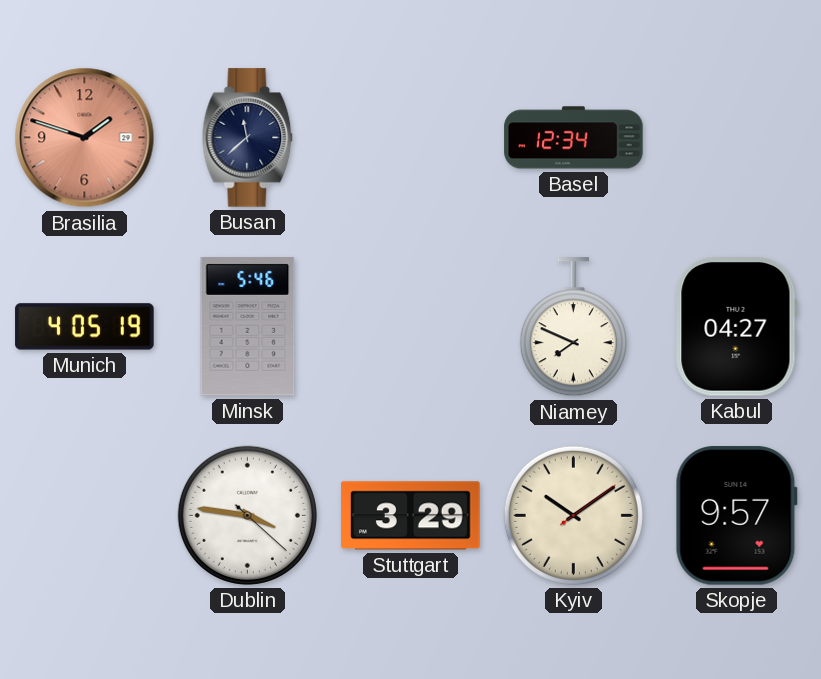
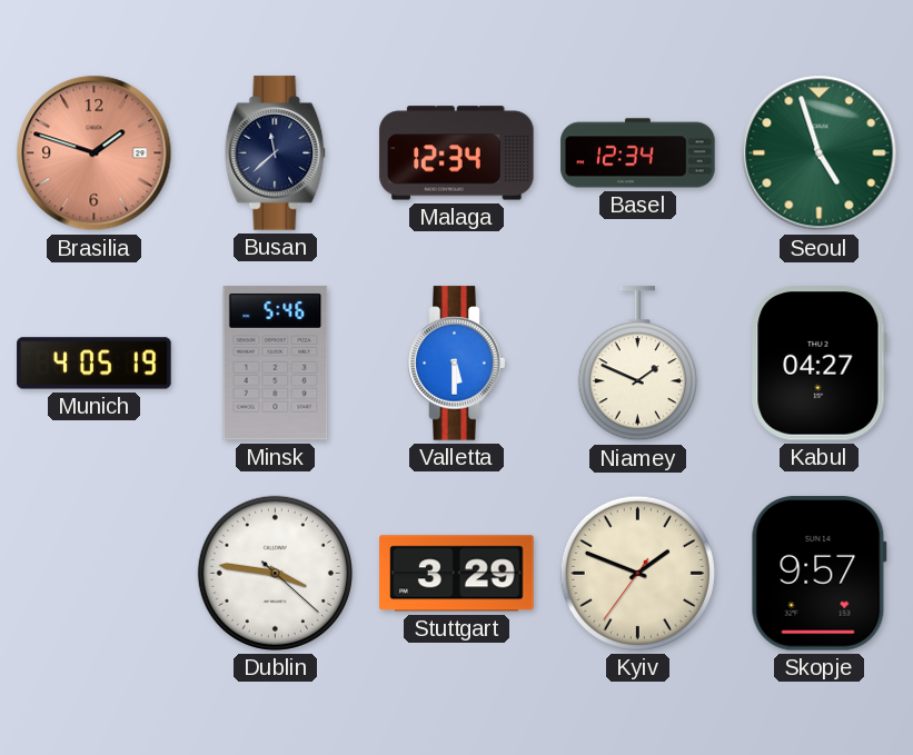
Malaga: none -> 12:34
Seoul: none -> 4:57
Valletta: none -> 5:30
Niamey: 7:49 -> 1:49
Kyiv: 10:09 -> 1:48
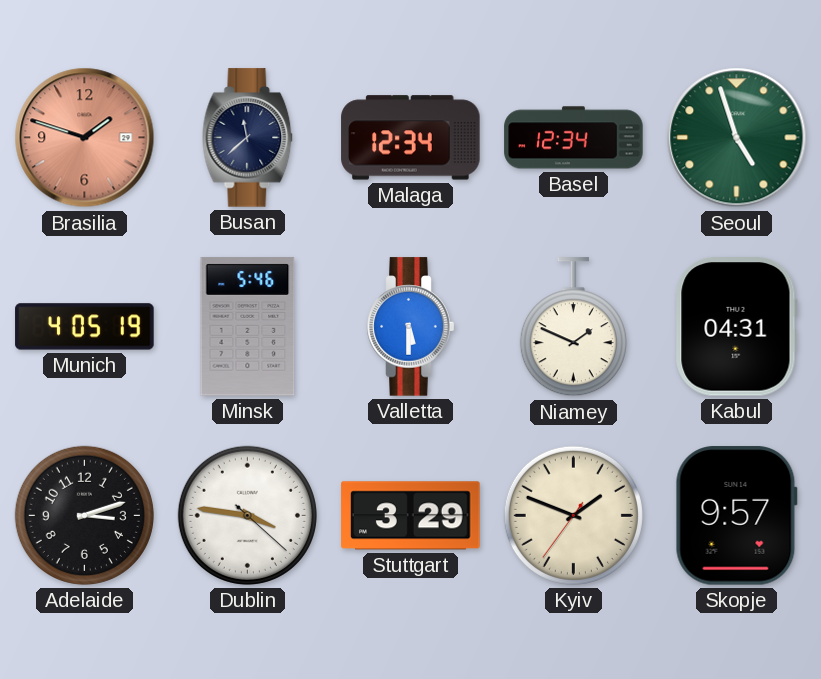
Kabul: 04:27 -> 04:31
Adelaide: none -> 3:12
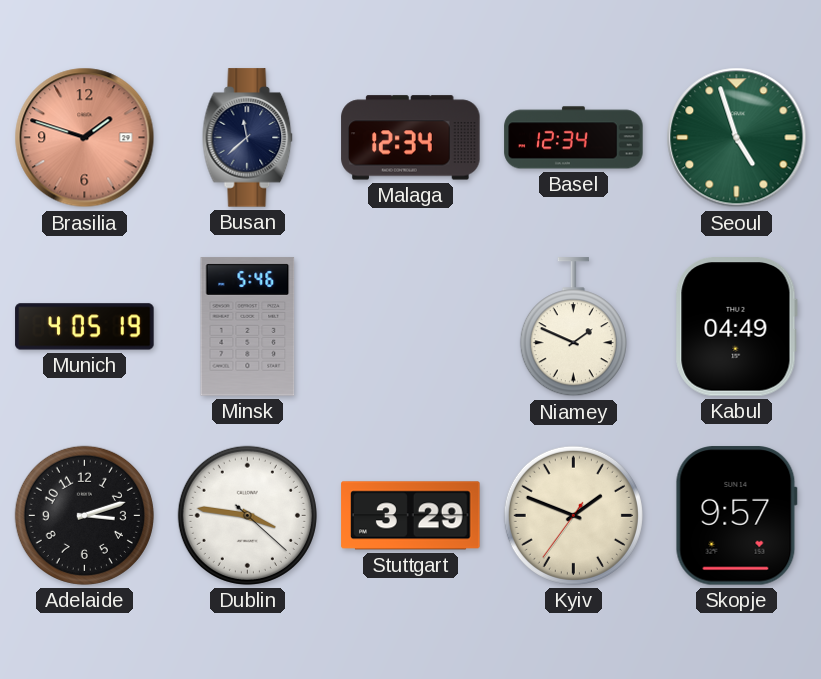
Valletta: 5:30 -> none
Kabul: 04:31 -> 04:49
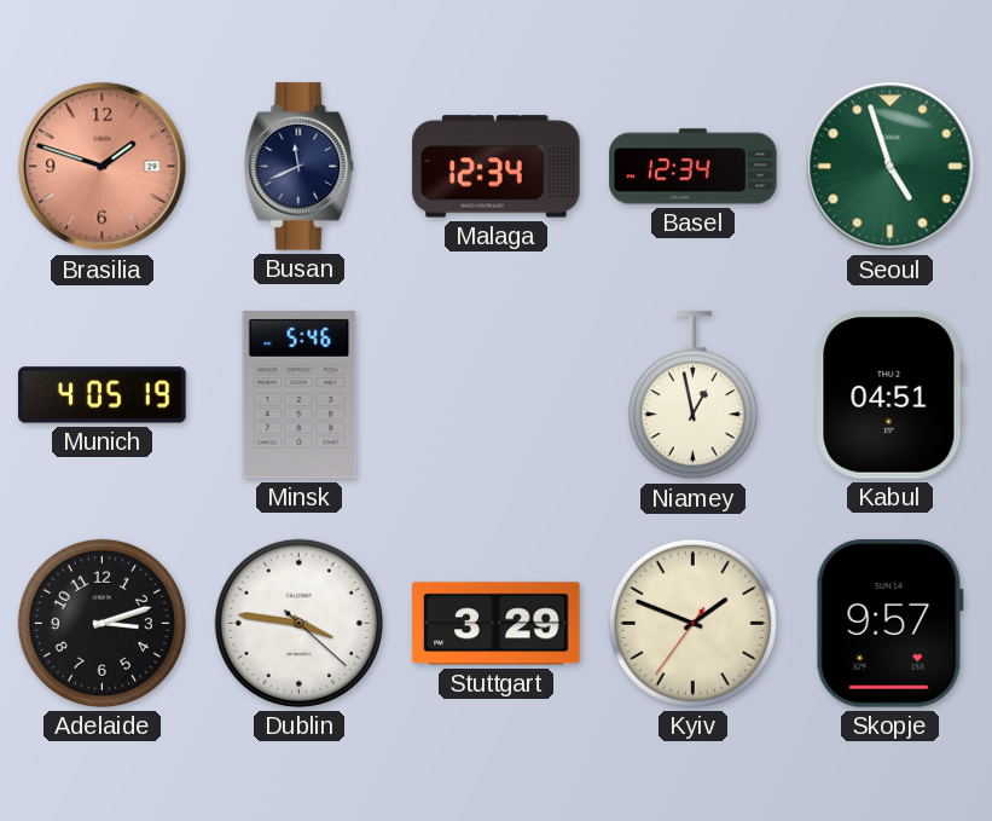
Busan: 11:38 -> 11:41
Niamey: 1:49 -> 12:58
Kabul: 04:49 -> 04:51
